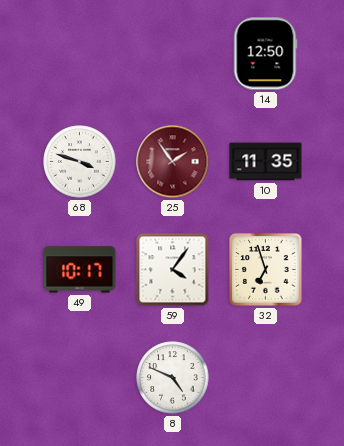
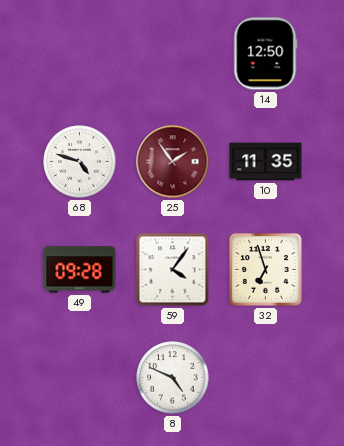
68: 3:48 -> 4:48
49: 10:17 -> 09:28
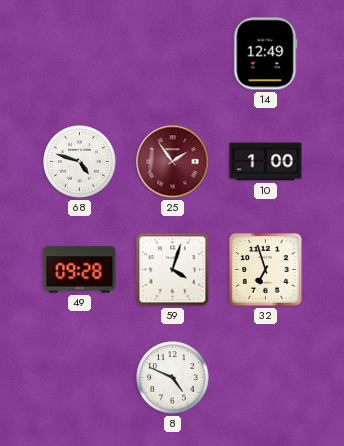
14: 12:50 -> 12:49
10: 11:35 -> 1:00
59: 4:06 -> 4:03
